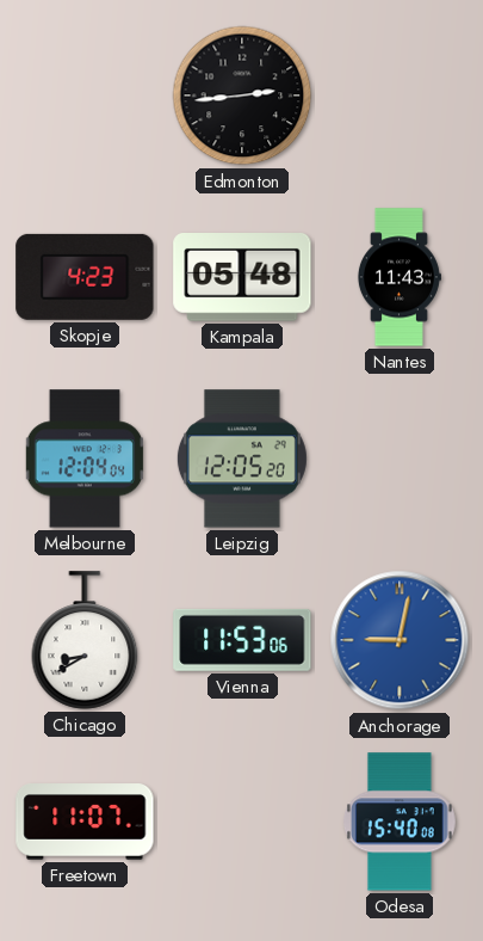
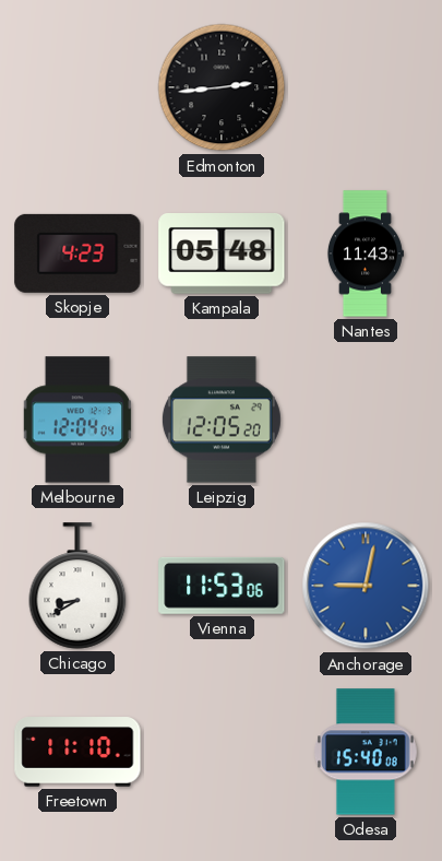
Freetown: 11:07 -> 11:10
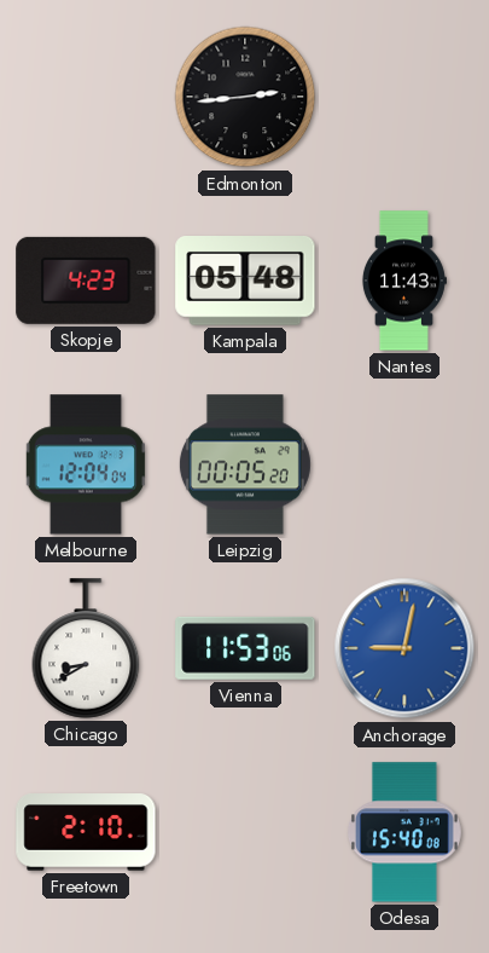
Leipzig: 12:05 -> 00:05
Freetown: 11:10 -> 2:10
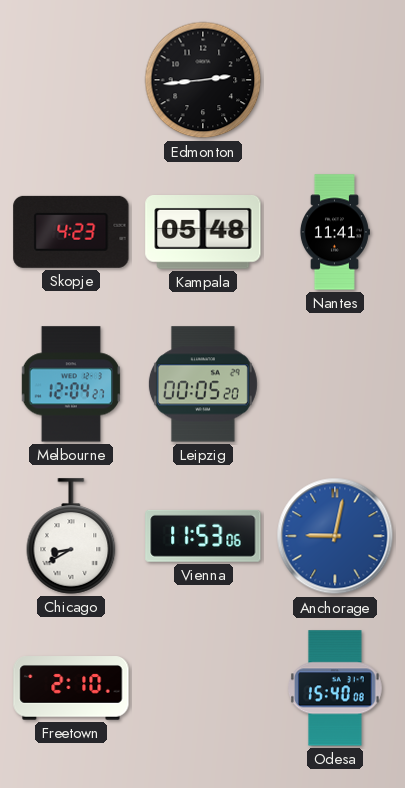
Nantes: 11:43 -> 11:41
Melbourne: 12:04:04 -> 12:04:27
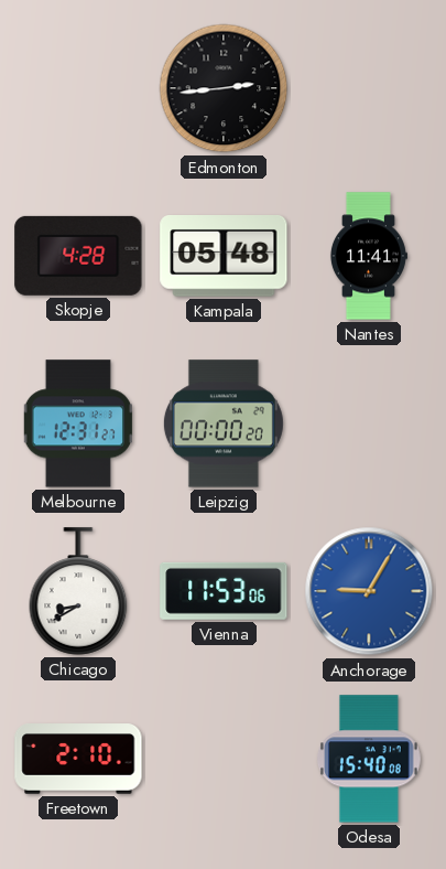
Skopje: 4:23 -> 4:28
Melbourne: 12:04 -> 12:31
Leipzig: 00:05 -> 00:00
Anchorage: 9:02 -> 9:05
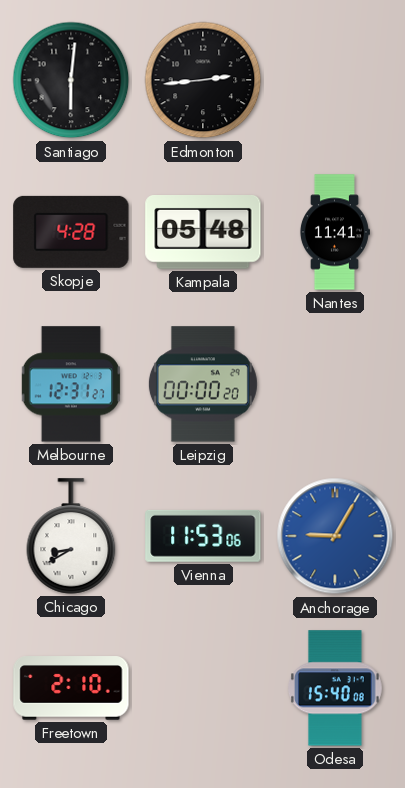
Santiago: none -> 6:01
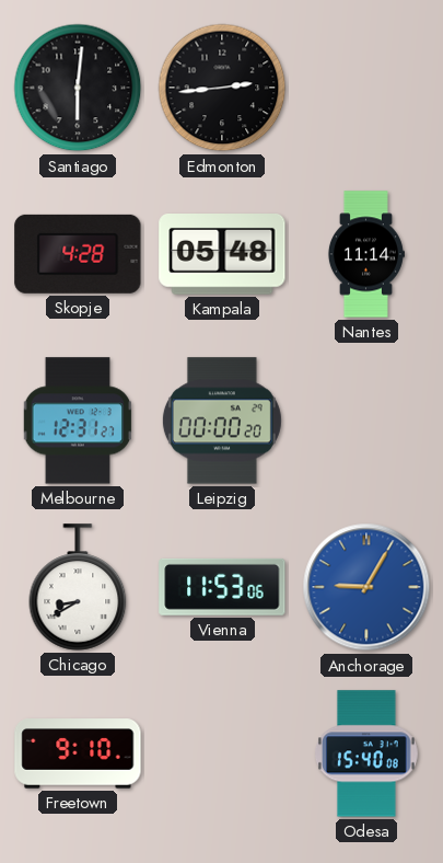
Nantes: 11:41 -> 11:14
Freetown: 2:10 -> 9:10
